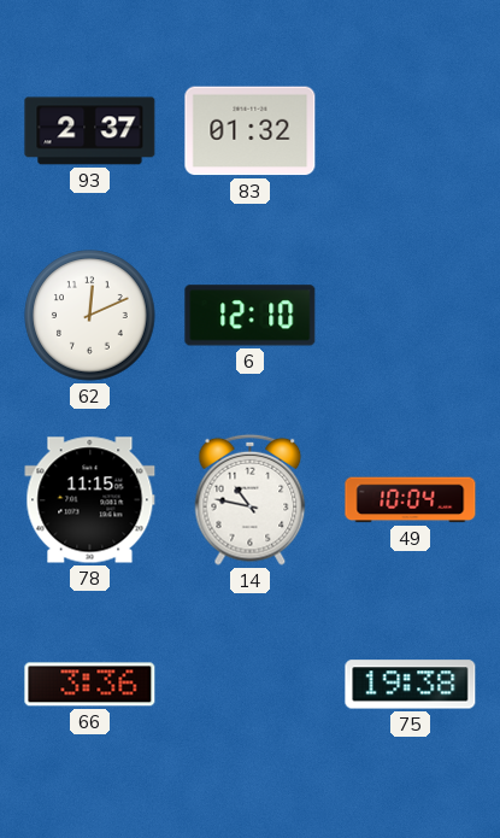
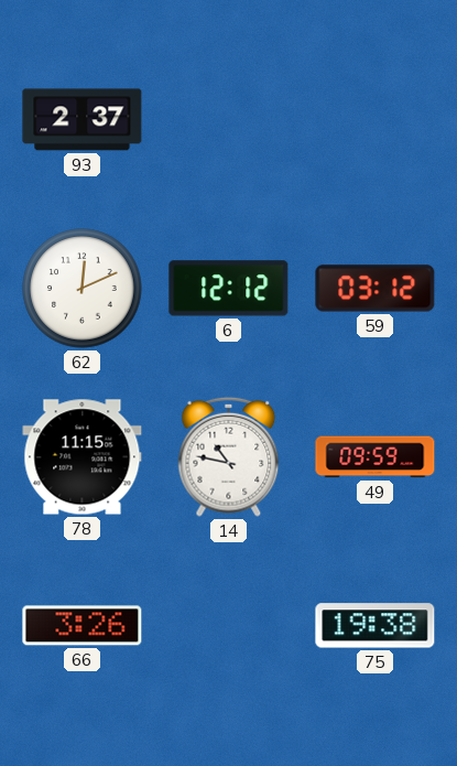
83: 01:32 -> none
6: 12:10 -> 12:12
59: none -> 03:12
49: 10:04 -> 09:59
66: 3:36 -> 3:26
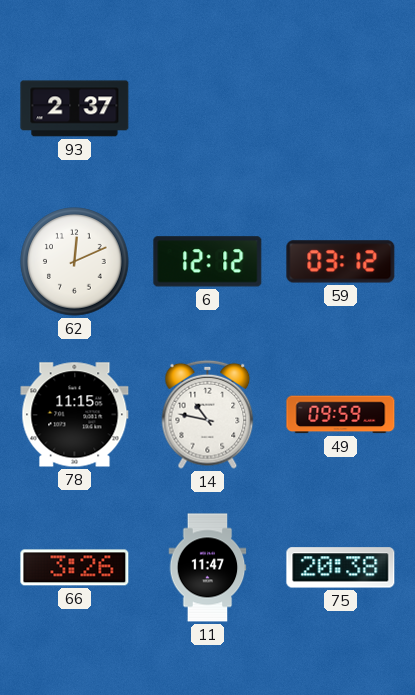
11: none -> 11:47
75: 19:38 -> 20:38
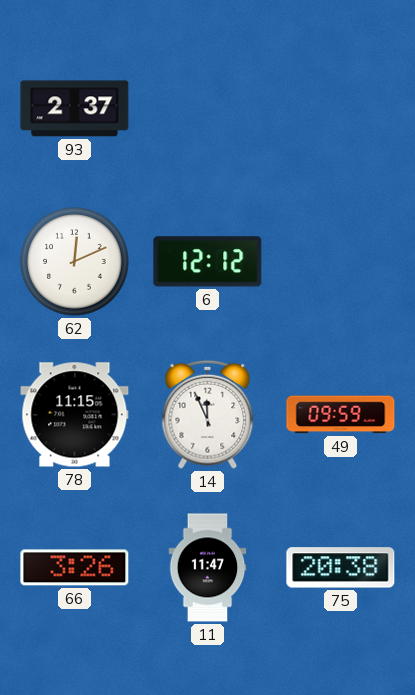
59: 03:12 -> none
14: 10:47 -> 11:56
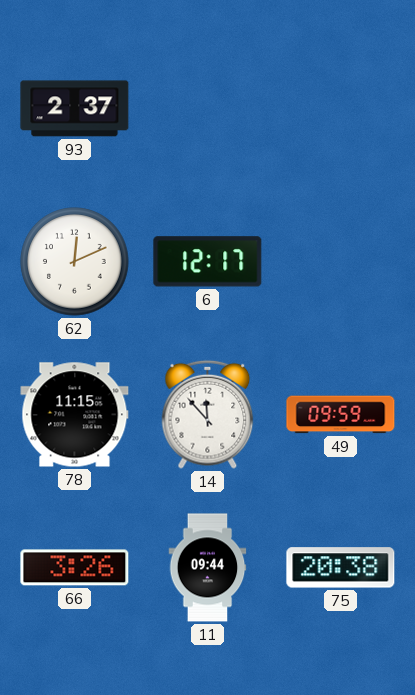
6: 12:12 -> 12:17
14: 11:56 -> 11:53
11: 11:47 -> 09:44
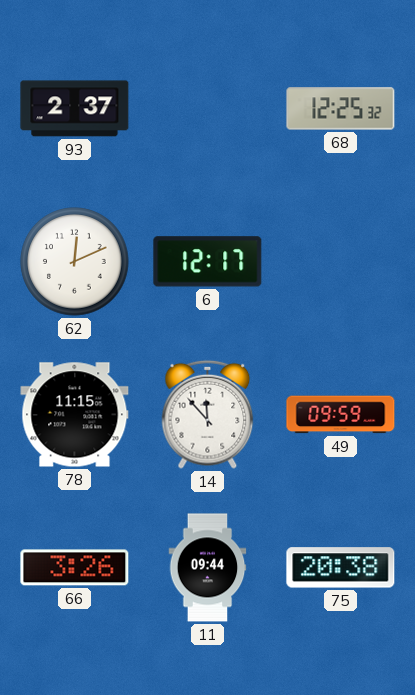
68: none -> 12:25
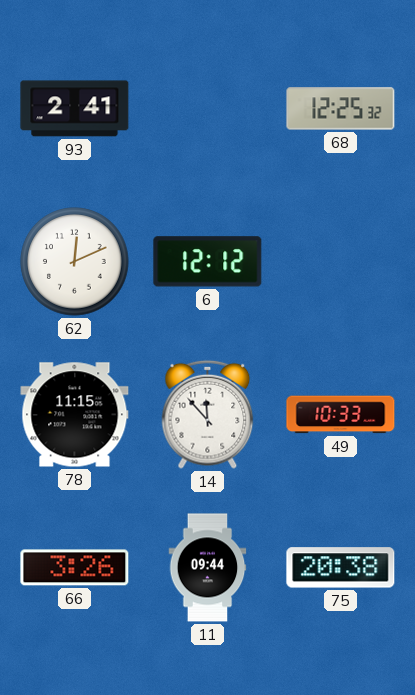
93: 2:37 -> 2:41
6: 12:17 -> 12:12
49: 09:59 -> 10:33
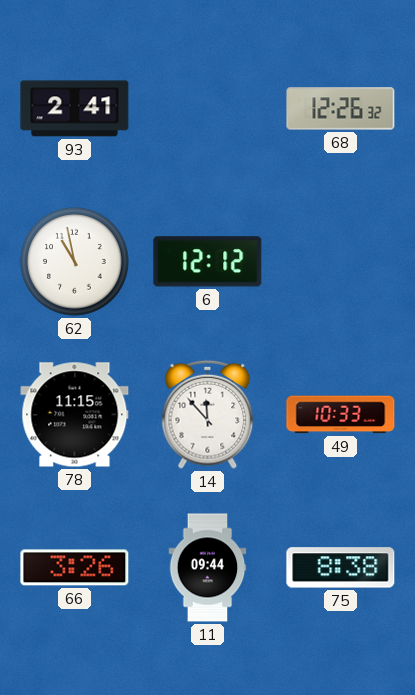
68: 12:25 -> 12:26
62: 12:11 -> 10:58
75: 20:38 -> 8:38
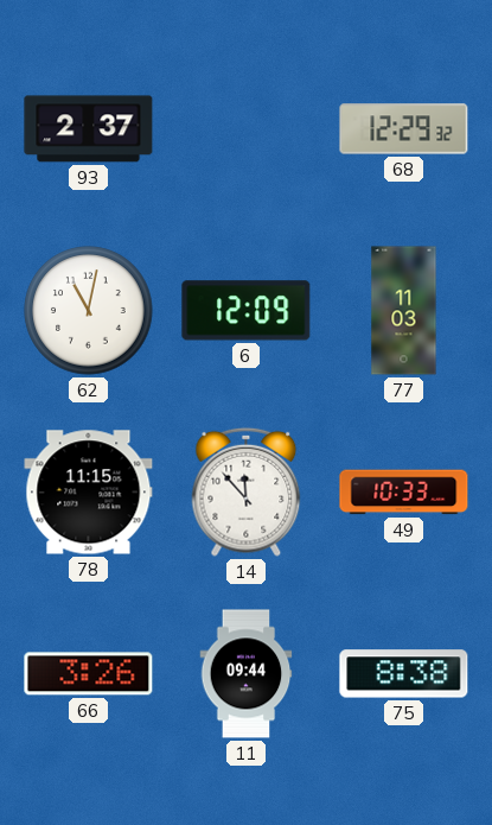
93: 2:41 -> 2:37
68: 12:26 -> 12:29
62: 10:58 -> 11:02
6: 12:12 -> 12:09
77: none -> 11:03
